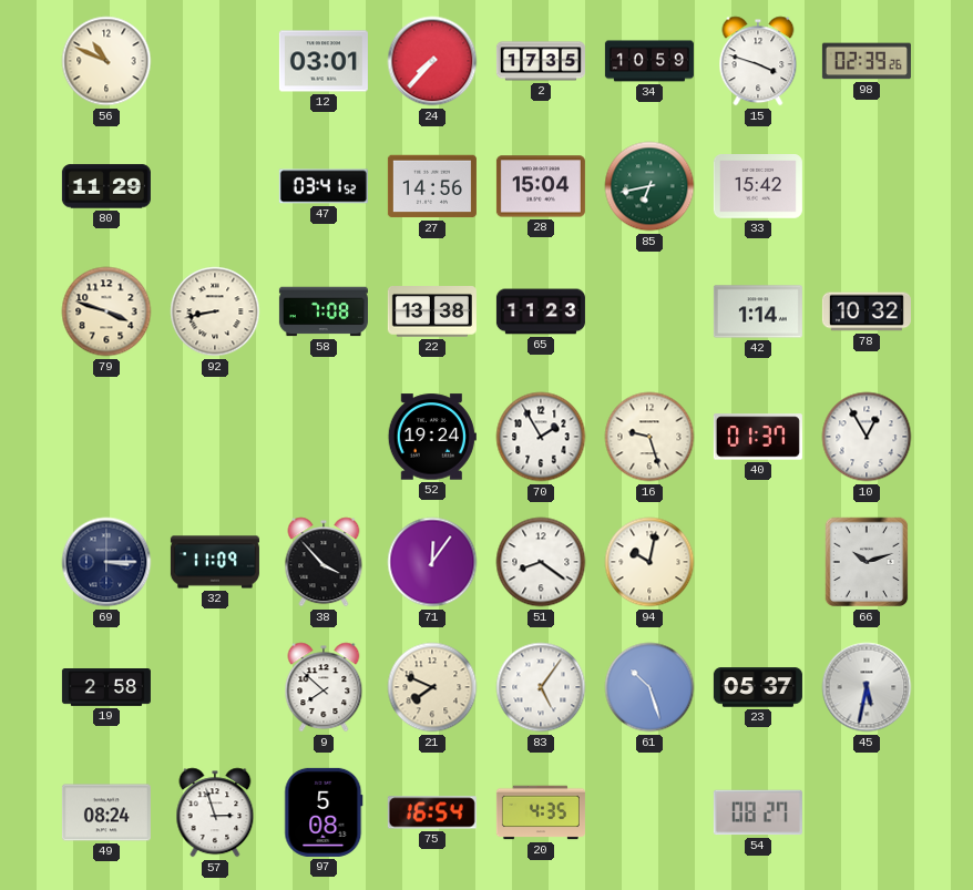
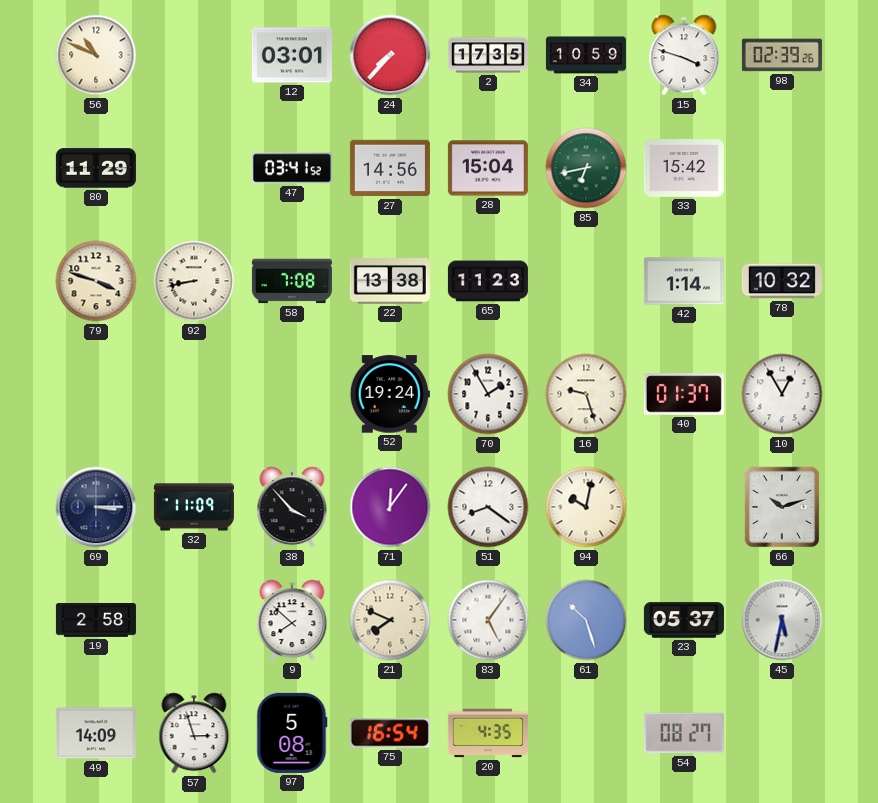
49: 08:24 -> 14:09
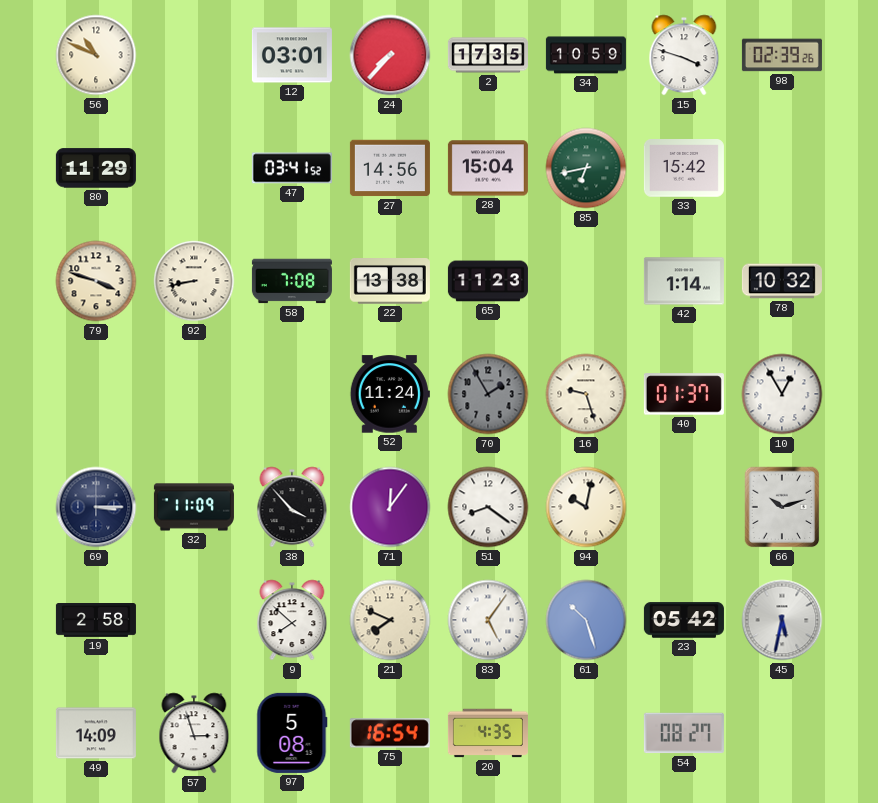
52: 19:24 -> 11:24
70 dial: white -> grey
23: 05:37 -> 05:42
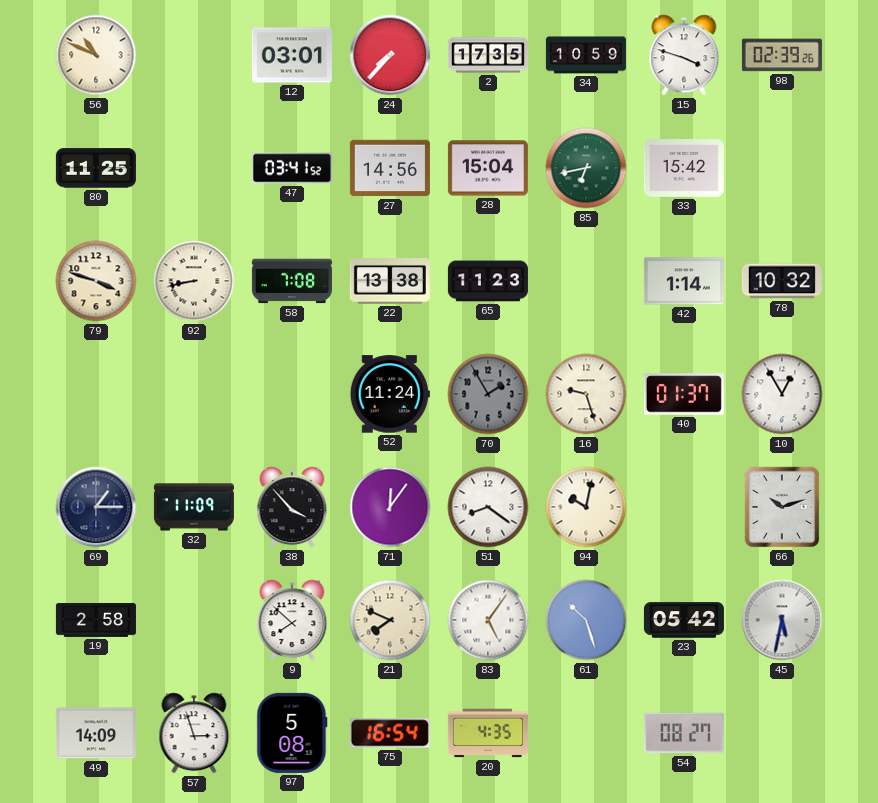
80: 11:29 -> 11:25
69: 3:15 -> 1:15
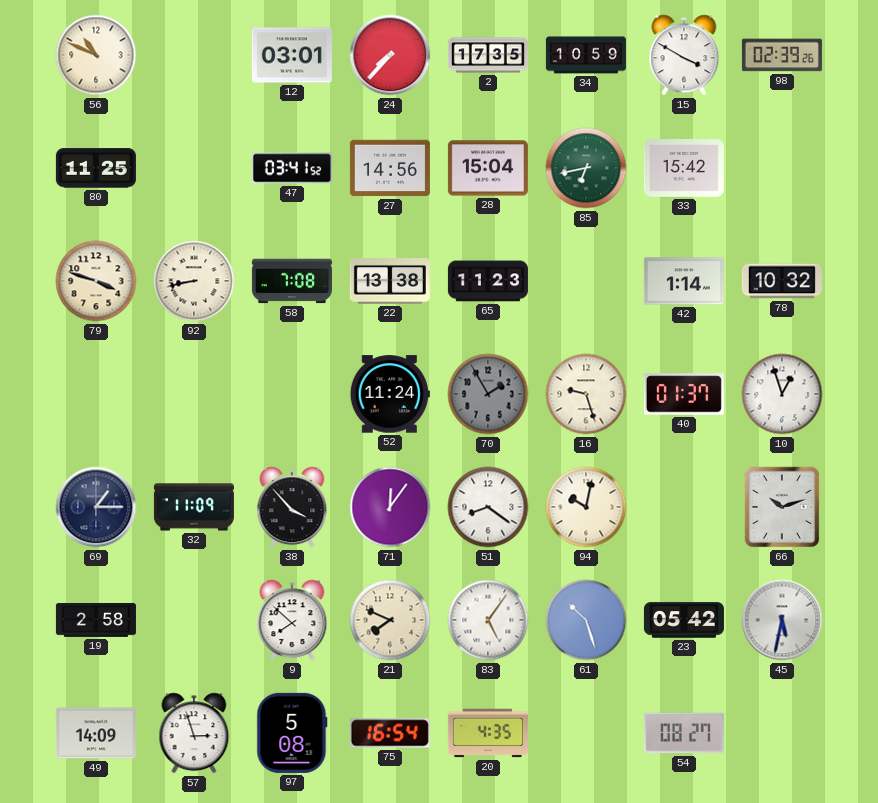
15: 3:48 -> 3:50
10: 12:55 -> 12:57
